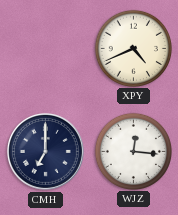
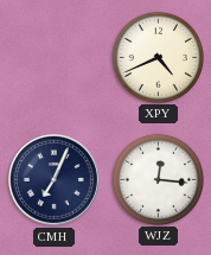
CMH: 7:00 -> 7:04
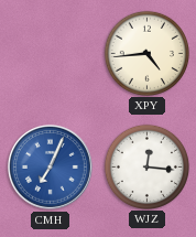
XPY: 4:41 -> 4:44
CMH dial: navy -> blue
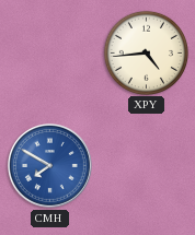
CMH: 7:04 -> 7:50
WJZ: 12:16 -> none
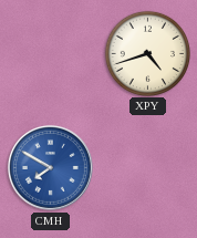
XPY: 4:44 -> 4:42
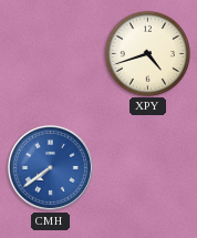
CMH: 7:50 -> 7:39
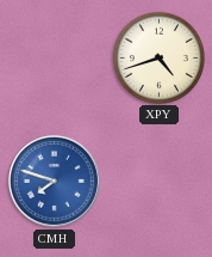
CMH: 7:39 -> 7:48
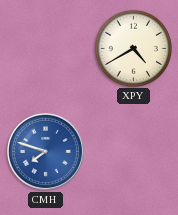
XPY: 4:42 -> 4:40
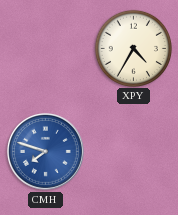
XPY: 4:40 -> 4:35
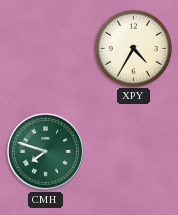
CMH dial: blue -> green
